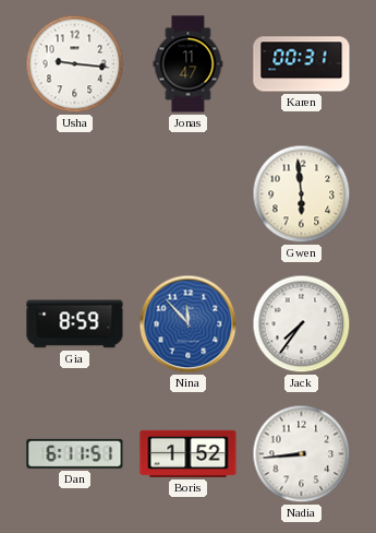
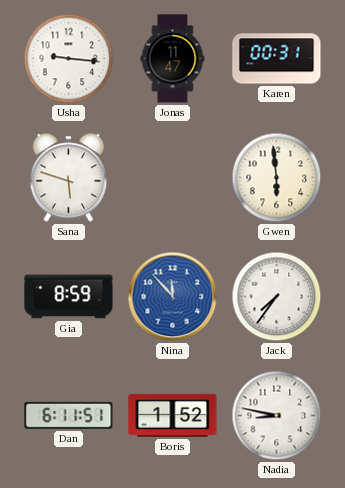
Sana: none -> 5:48
Nadia: 8:44 -> 8:47
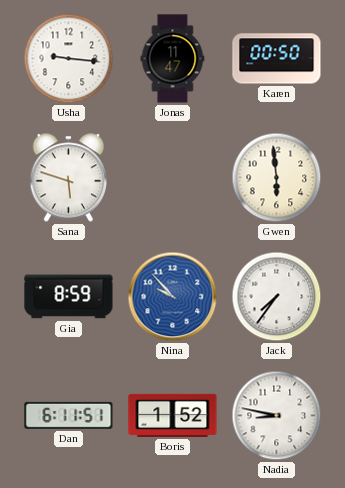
Karen: 00:31 -> 00:50
Nina: 11:53 -> 9:53
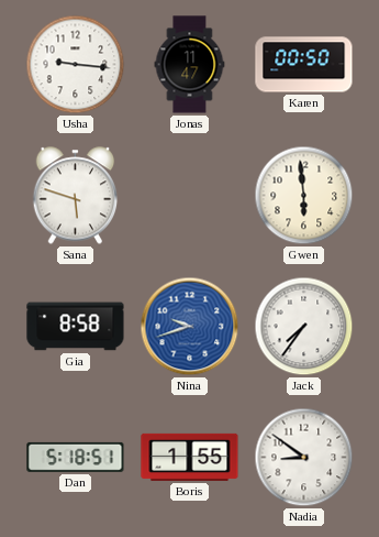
Gia: 8:59 -> 8:58
Nina: 9:53 -> 9:42
Dan: 6:11 -> 5:18
Boris: 1:52 -> 1:55
Nadia: 8:47 -> 8:51
